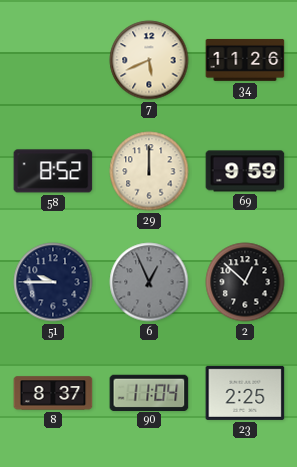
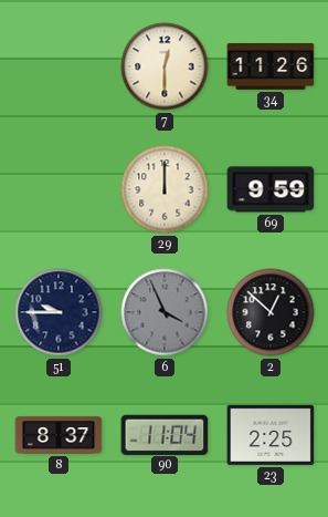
7: 5:41 -> 12:30
58: 8:52 -> none
6: 12:56 -> 3:56
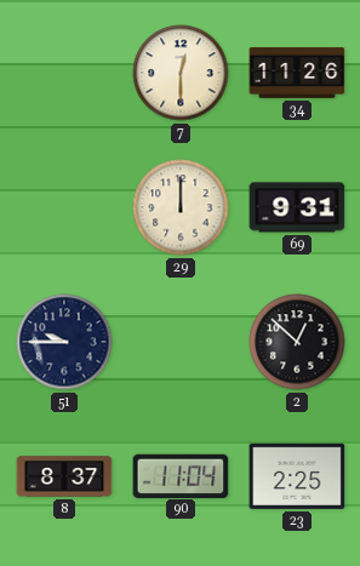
69: 9:59 -> 9:31
6: 3:56 -> none
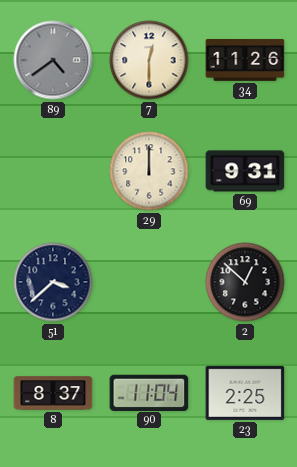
89: none -> 4:39
51: 9:45 -> 3:38
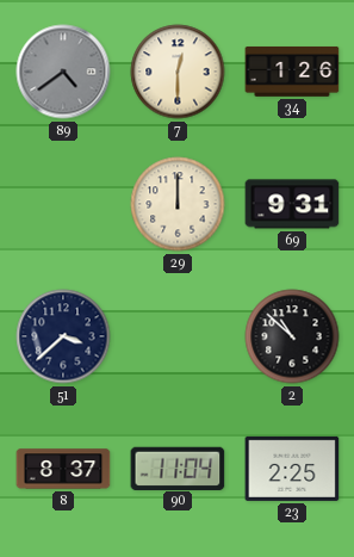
34: 11:26 -> 1:26
2: 12:52 -> 10:52
